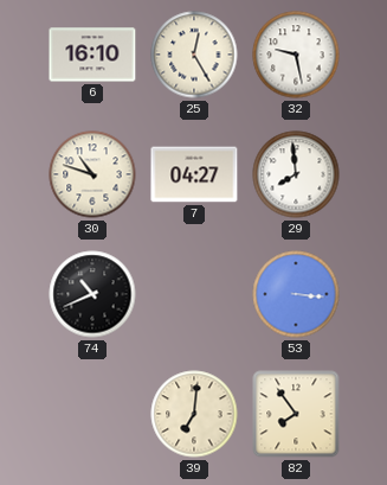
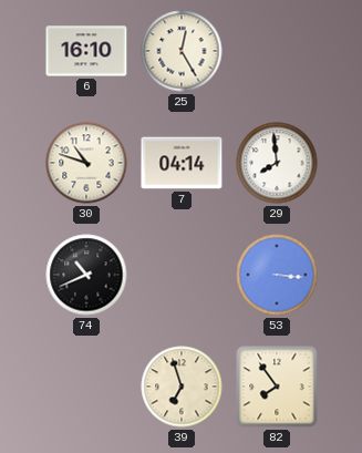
32: 9:28 -> none
7: 04:27 -> 04:14
39: 7:01 -> 6:57
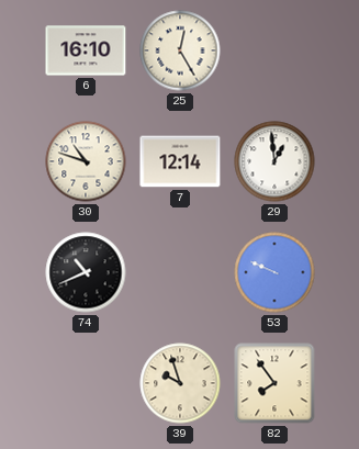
7: 04:14 -> 12:14
29: 7:59 -> 12:59
53: 3:16 -> 9:49
39: 6:57 -> 9:57
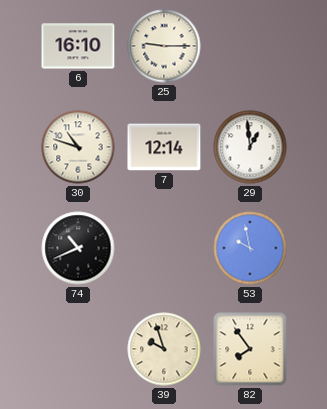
25: 12:25 -> 9:15
53: 9:49 -> 9:58
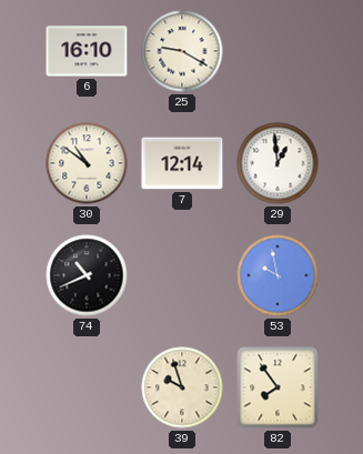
25: 9:15 -> 9:20
30: 10:48 -> 10:51
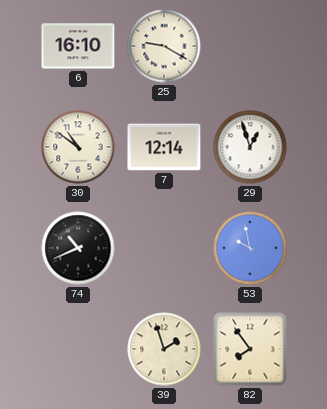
29: 12:59 -> 12:57
39: 9:57 -> 1:57
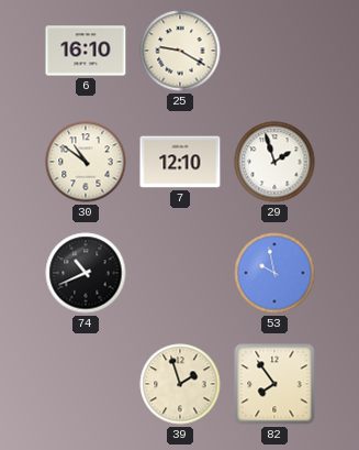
7: 12:14 -> 12:10
29: 12:57 -> 1:57
